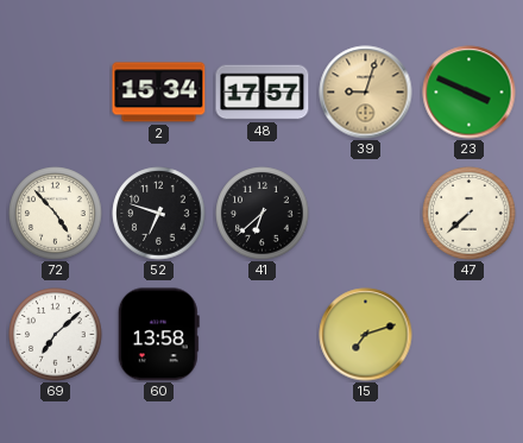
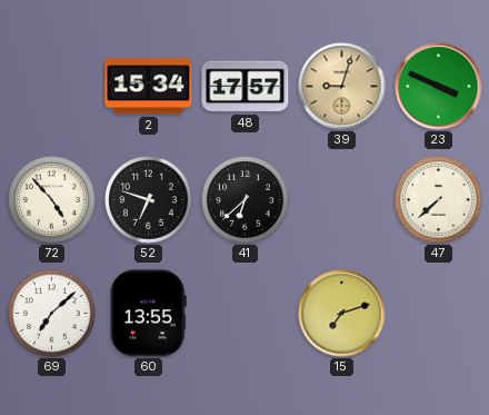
60: 13:58 -> 13:55
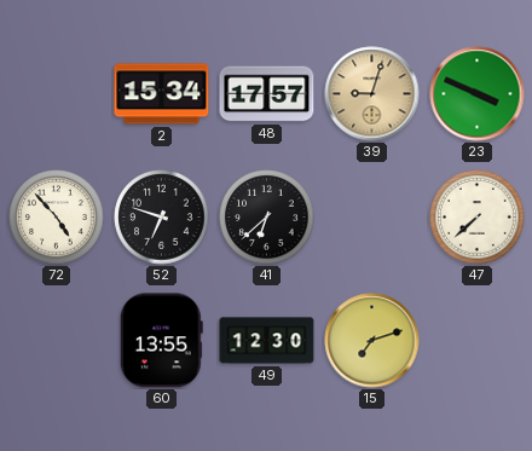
69: 7:08 -> none
49: none -> 12:30
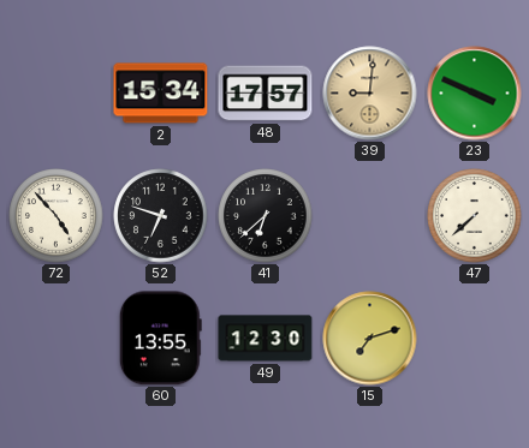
39: 9:03 -> 9:01
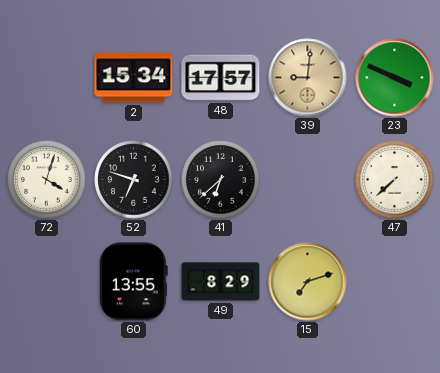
72: 4:53 -> 4:03
49: 12:30 -> 8:29
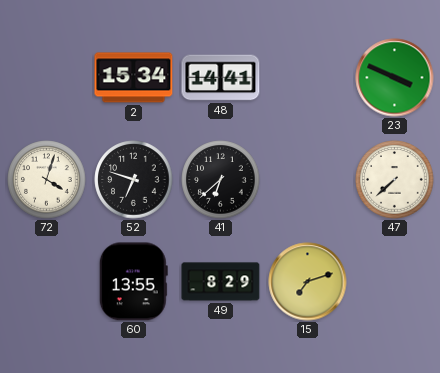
48: 17:57 -> 14:41
39: 9:01 -> none
